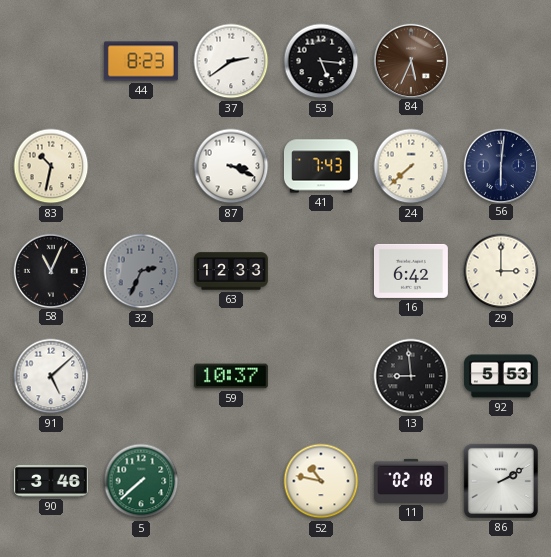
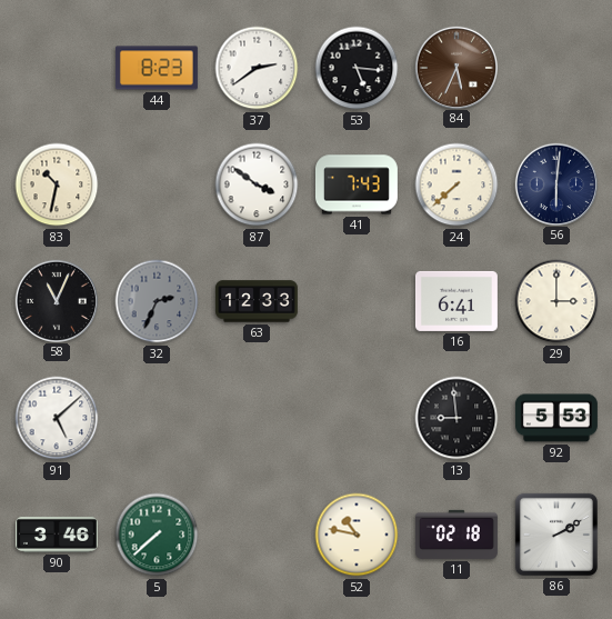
87: 3:19 -> 3:51
16: 6:42 -> 6:41
59: 10:37 -> none
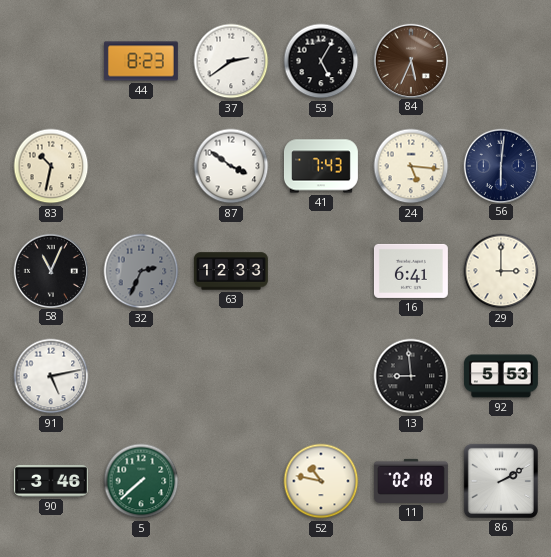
53: 5:16 -> 5:05
24: 7:38 -> 5:16
91: 5:08 -> 5:13
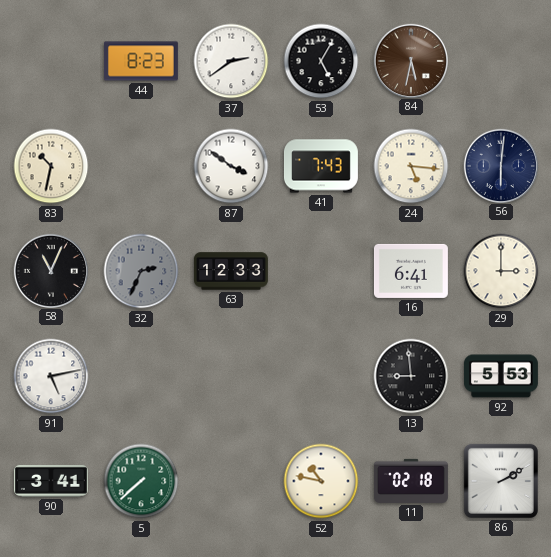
84: 5:34 -> 5:32
90: 3:46 -> 3:41
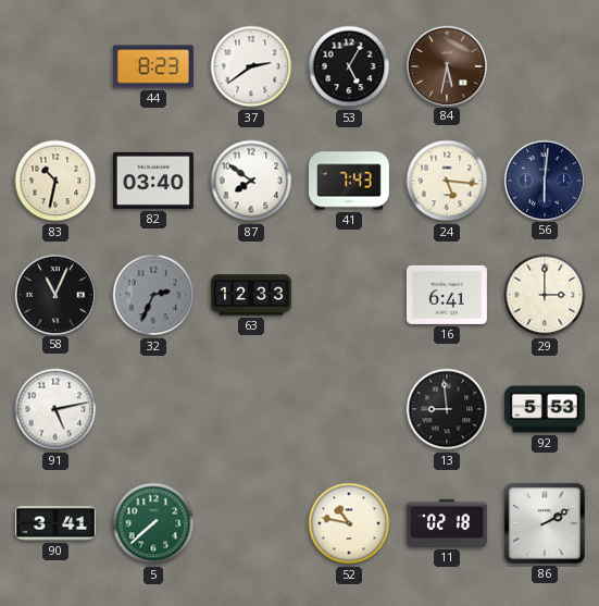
82: none -> 03:40
87: 3:51 -> 7:51
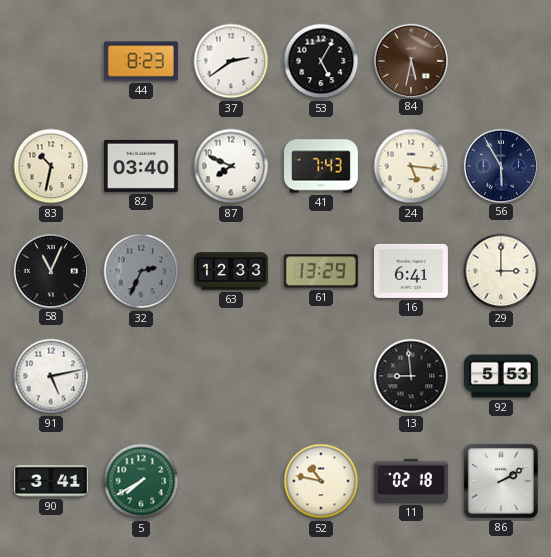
87: 7:51 -> 7:49
56: 6:01 -> 5:55
61: none -> 13:29
5: 7:38 -> 7:40
